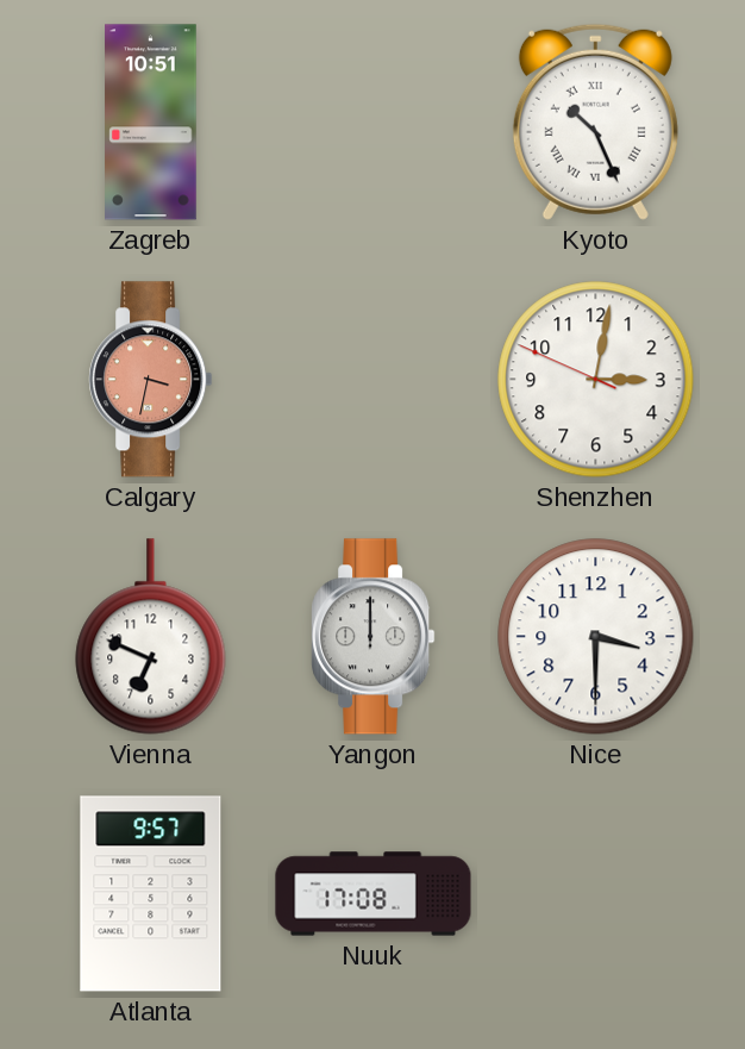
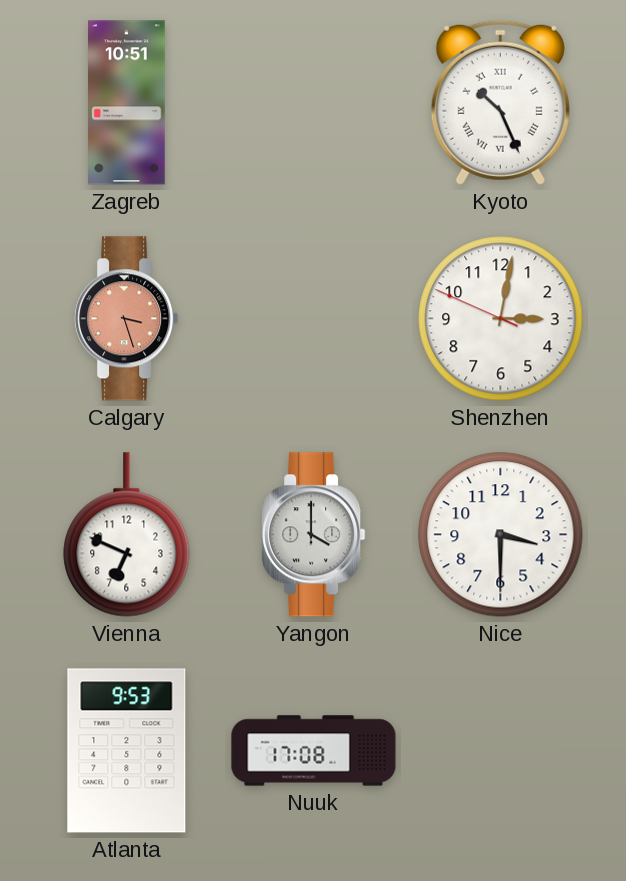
Calgary: 3:32 -> 3:27
Yangon: 12:00 -> 4:00
Atlanta: 9:57 -> 9:53
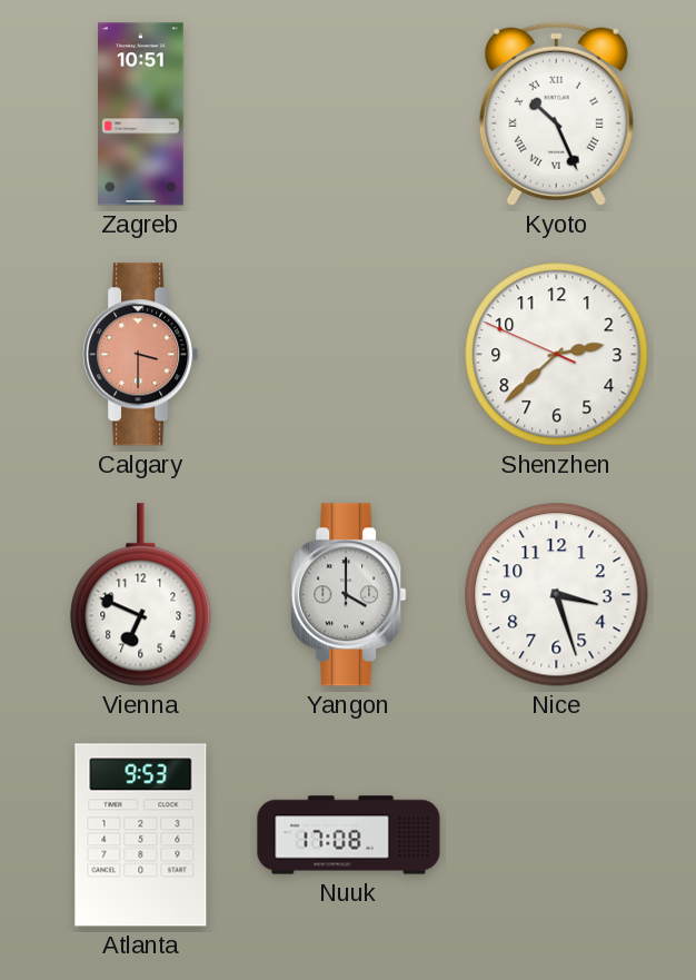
Calgary: 3:27 -> 3:30
Shenzhen: 3:01 -> 2:37
Nice: 3:30 -> 3:27
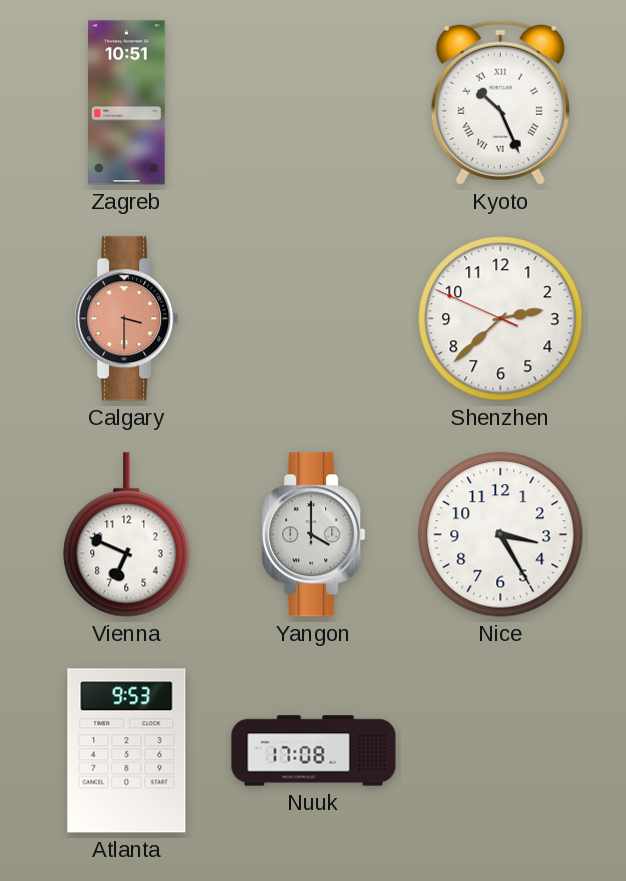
Nice: 3:27 -> 3:25
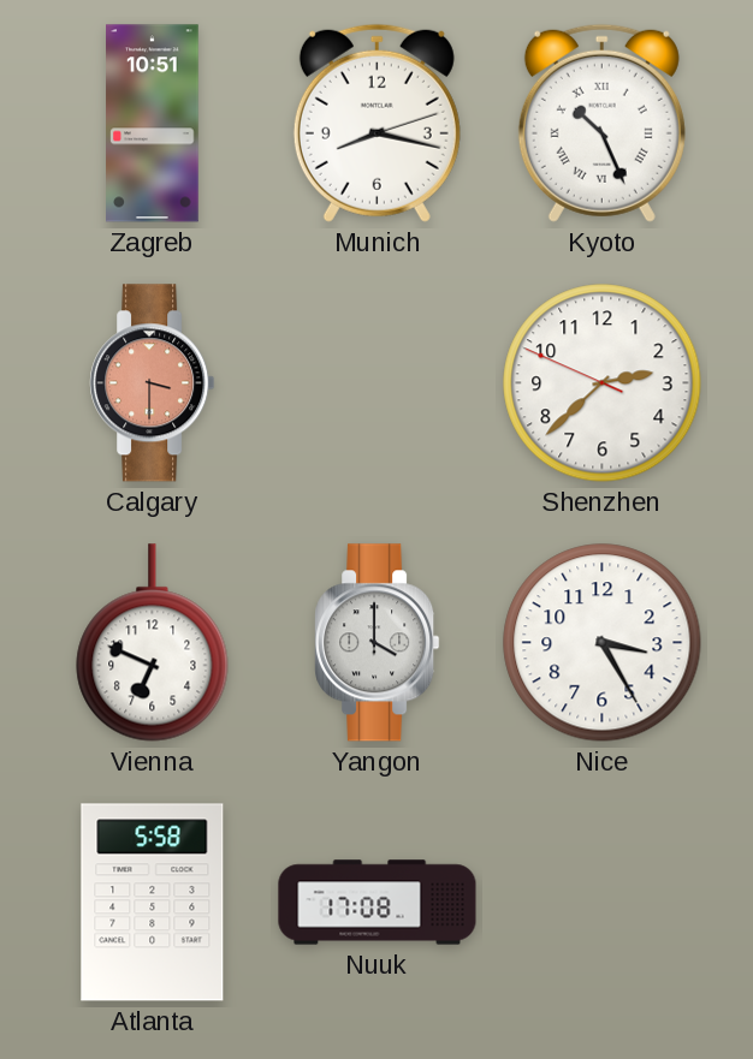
Munich: none -> 8:17
Atlanta: 9:53 -> 5:58
